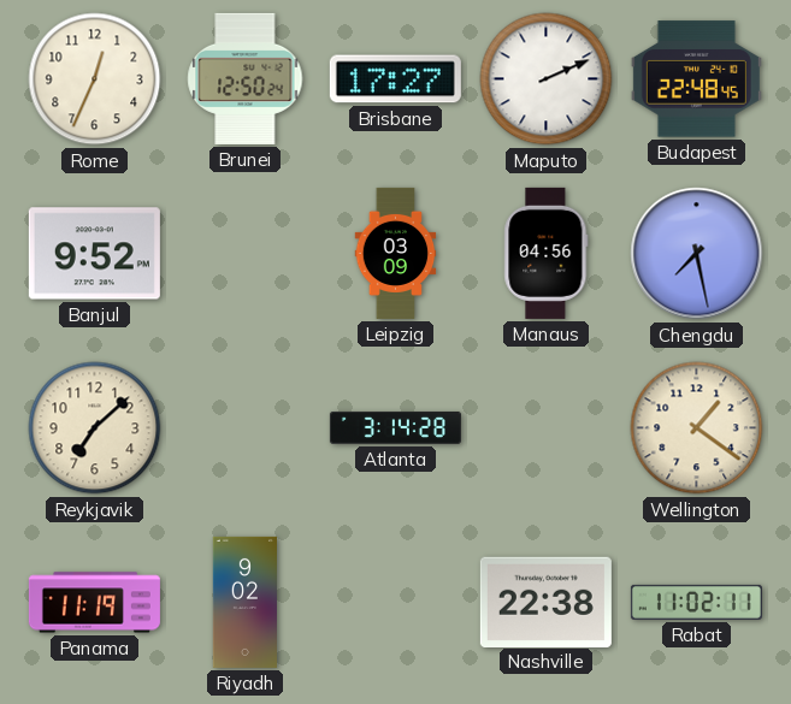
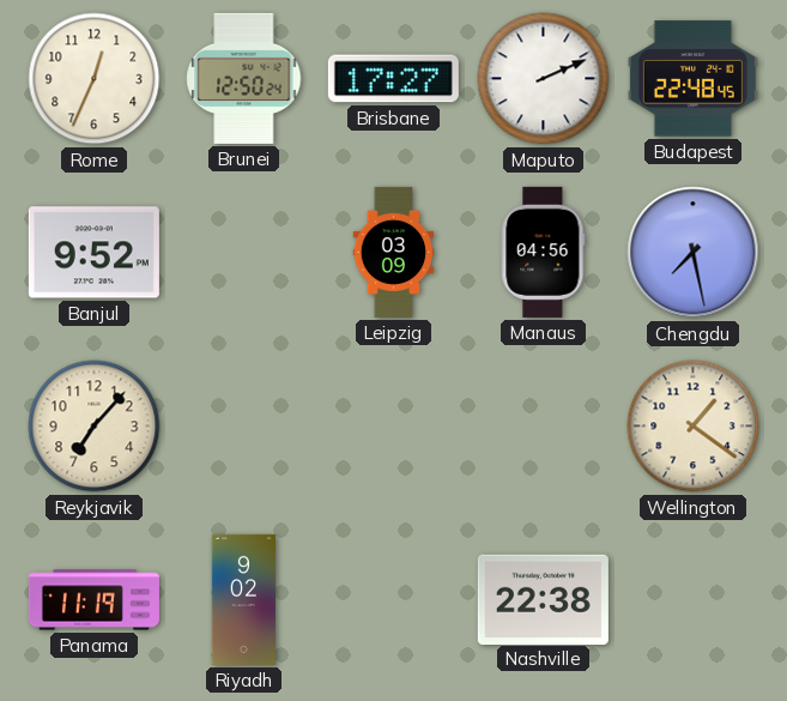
Reykjavik: 7:08 -> 7:07
Atlanta: 3:14 -> none
Rabat: 11:02 -> none
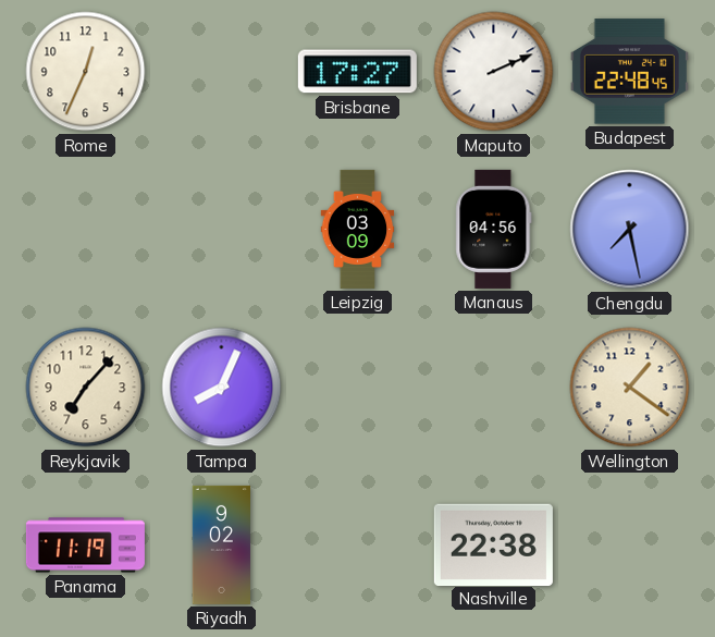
Brunei: 12:50 -> none
Banjul: 9:52 -> none
Tampa: none -> 8:04
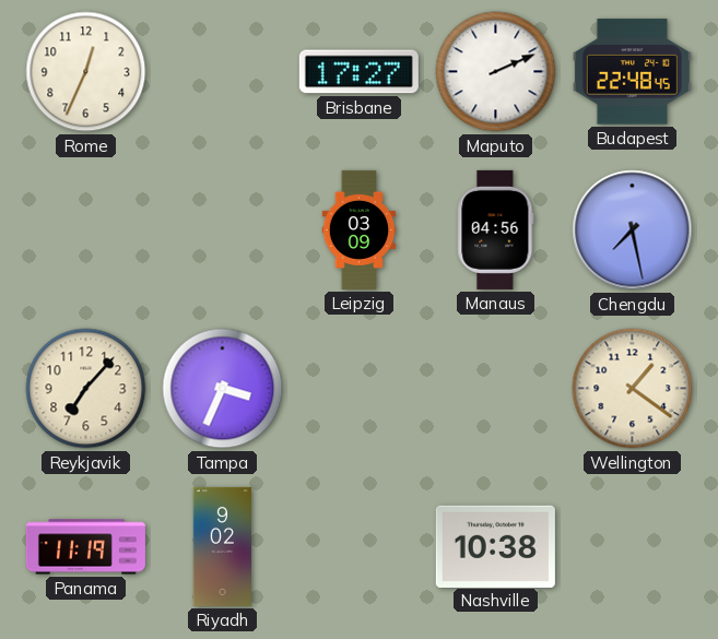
Tampa: 8:04 -> 3:34
Nashville: 22:38 -> 10:38
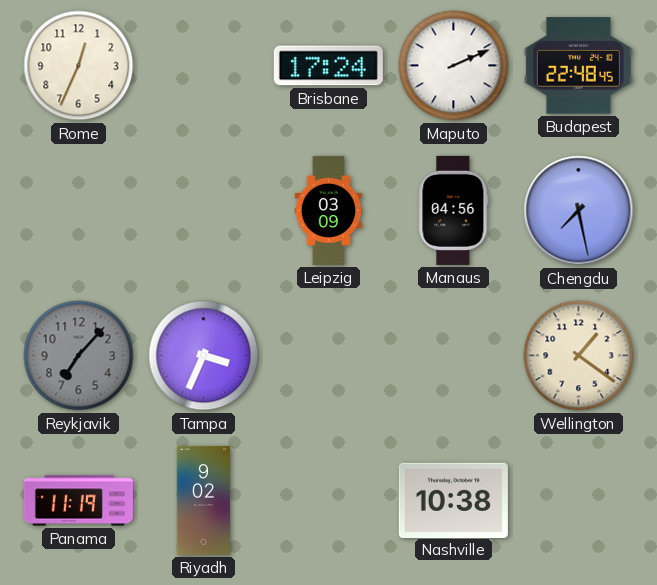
Brisbane: 17:27 -> 17:24
Reykjavik dial: cream -> grey
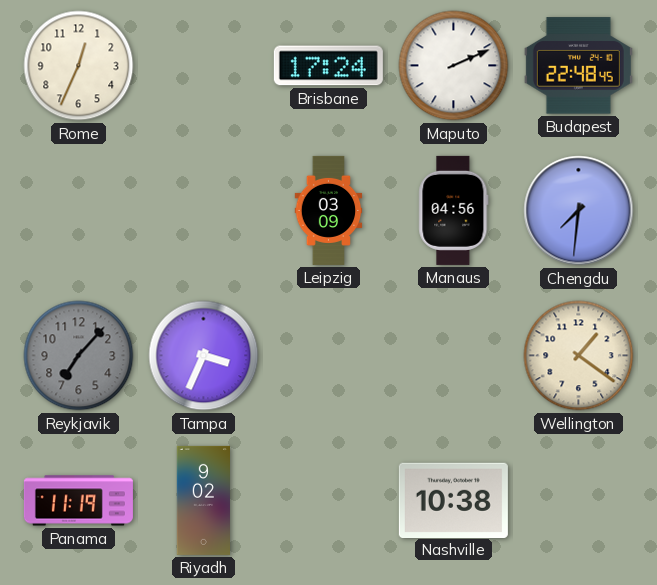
Chengdu: 7:28 -> 7:31
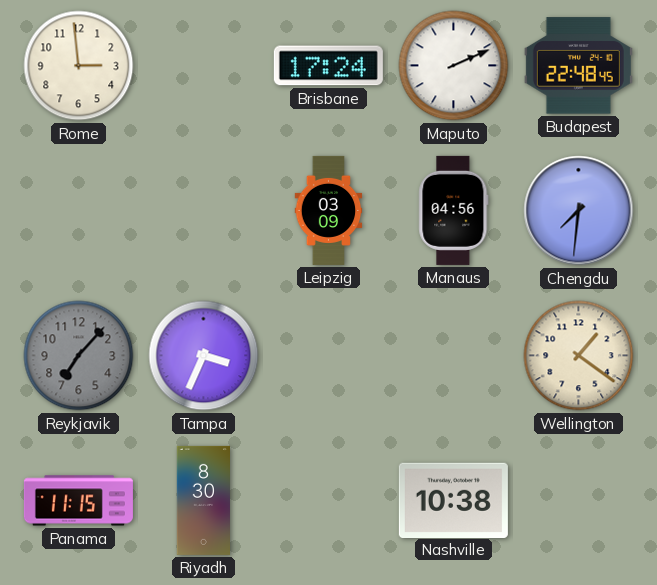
Rome: 12:34 -> 2:59
Panama: 11:19 -> 11:15
Riyadh: 9:02 -> 8:30
